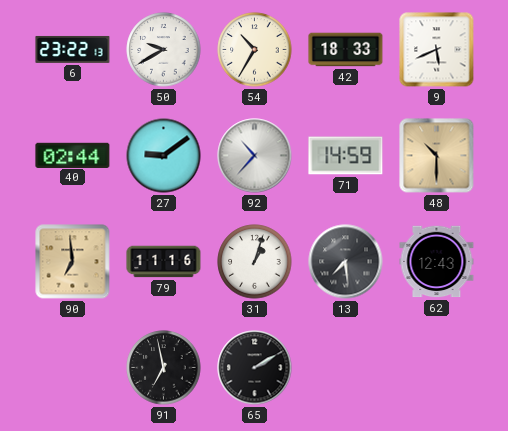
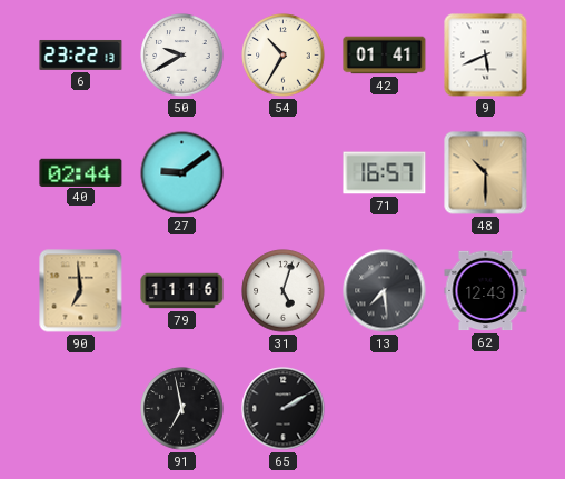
42: 18:33 -> 01:41
92: 10:37 -> none
71: 14:59 -> 16:57
31: 1:03 -> 5:03
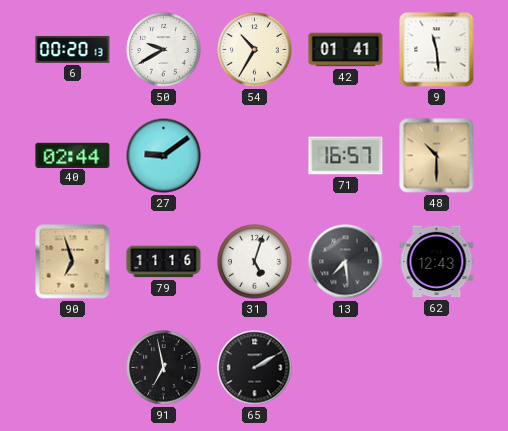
6: 23:22 -> 00:20
9: 5:41 -> 11:29
90: 6:59 -> 6:57
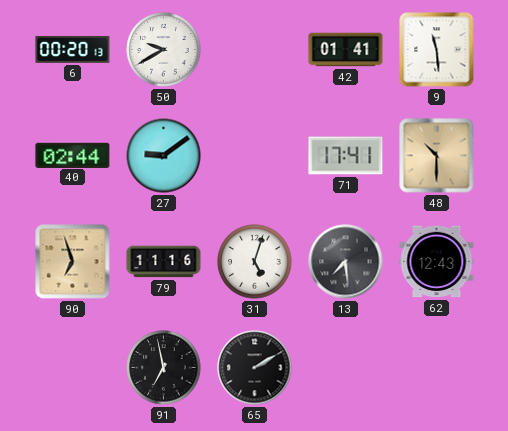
54: 10:35 -> none
71: 16:57 -> 17:41
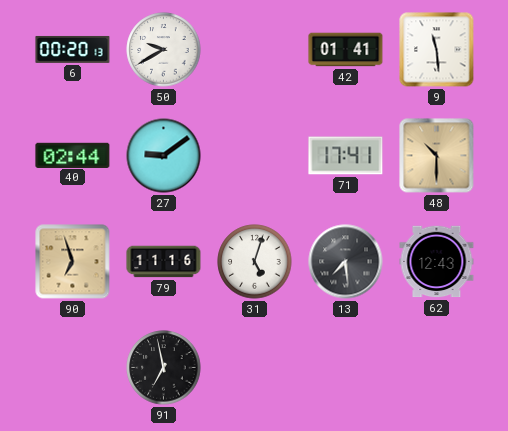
65: 2:10 -> none
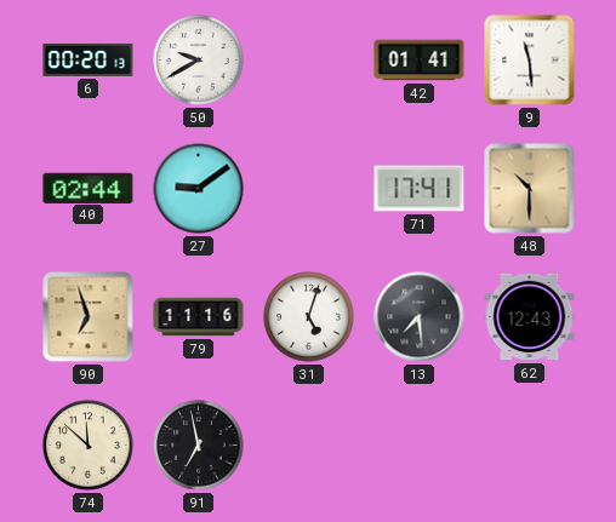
74: none -> 11:52
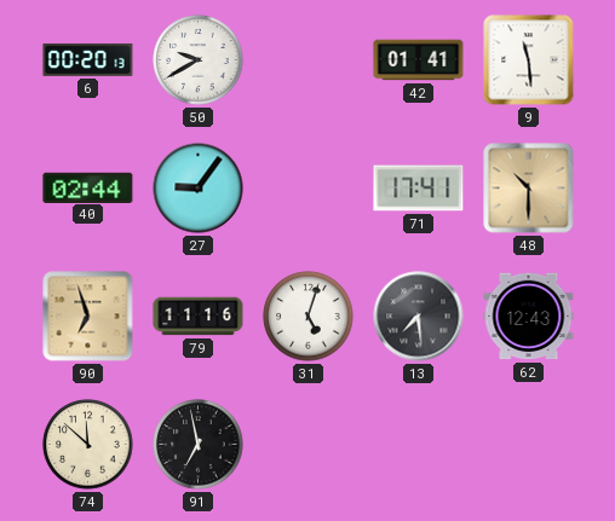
27: 9:09 -> 9:06
